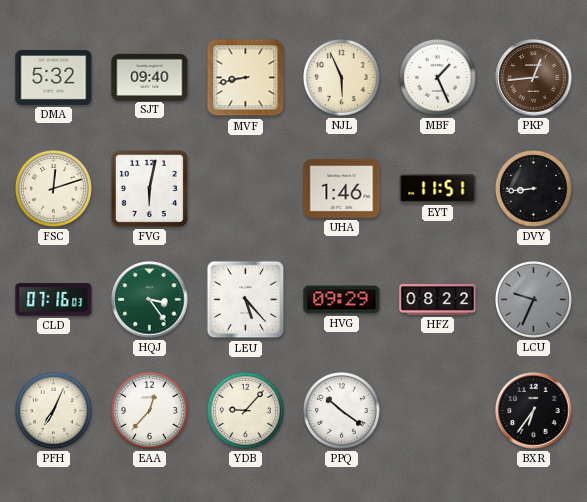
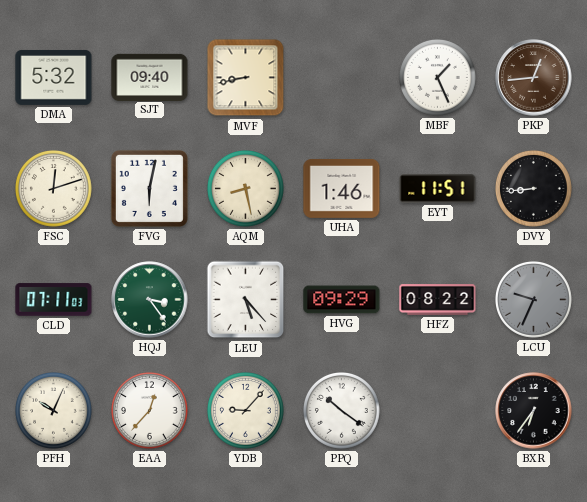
NJL: 5:56 -> none
AQM: none -> 8:28
CLD: 07:16 -> 07:11
PFH: 7:04 -> 10:04
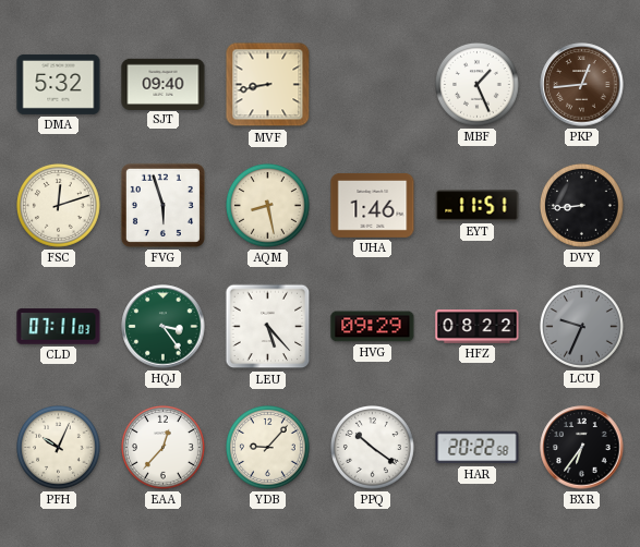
FVG: 6:02 -> 5:57
HAR: none -> 20:22
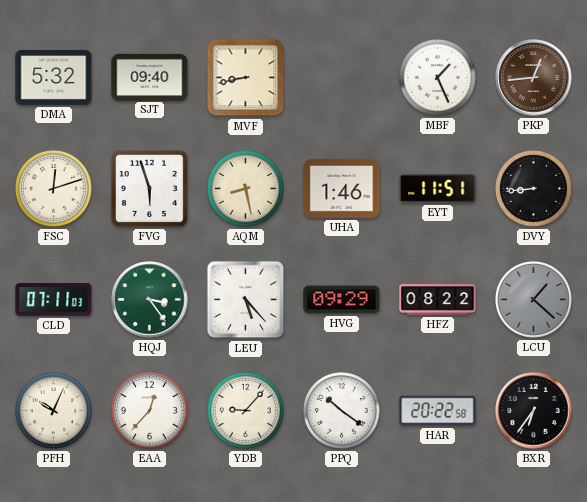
LCU: 9:34 -> 1:22
